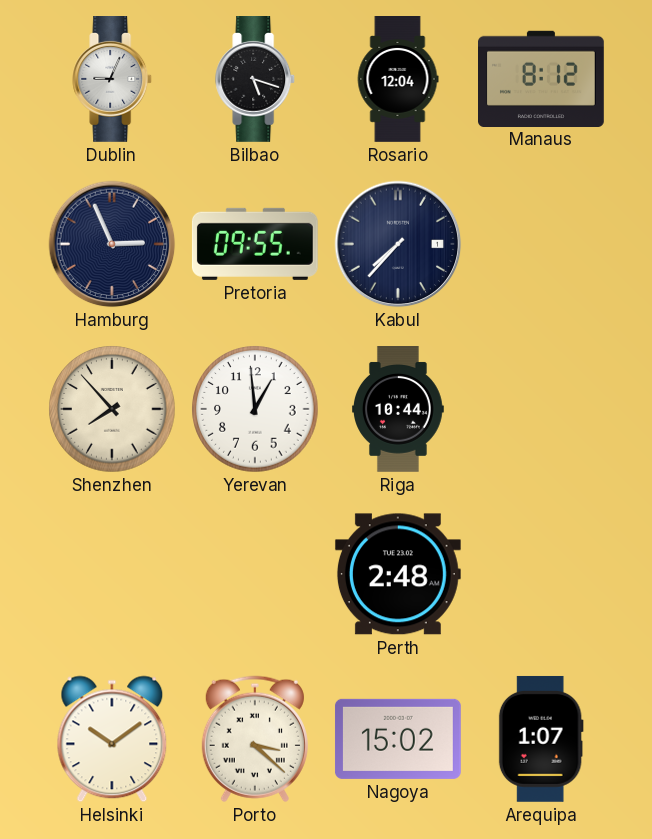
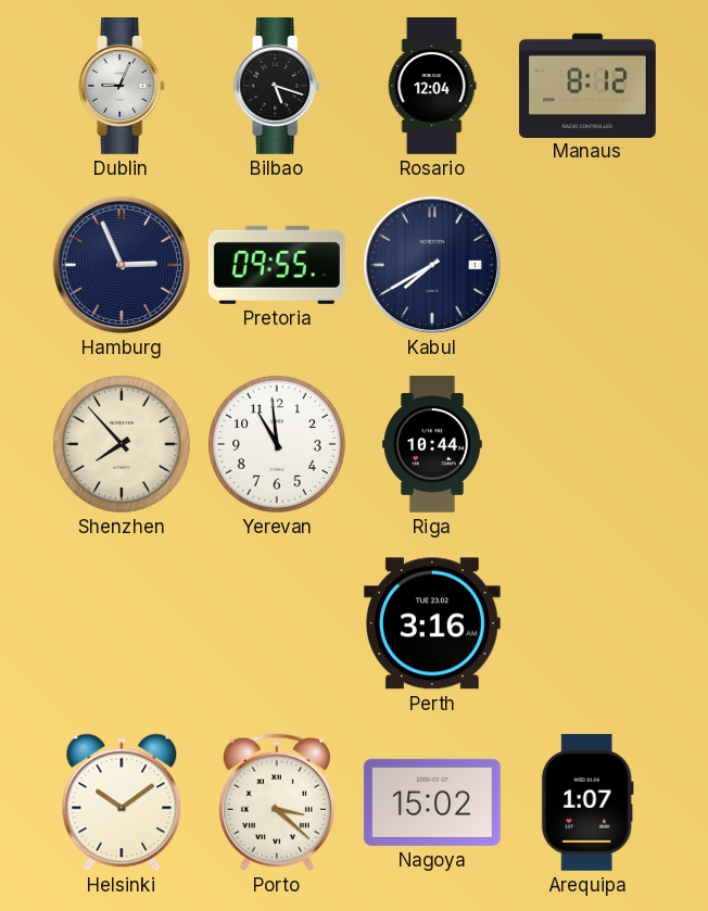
Kabul: 7:37 -> 7:40
Yerevan: 12:59 -> 10:59
Perth: 2:48 -> 3:16
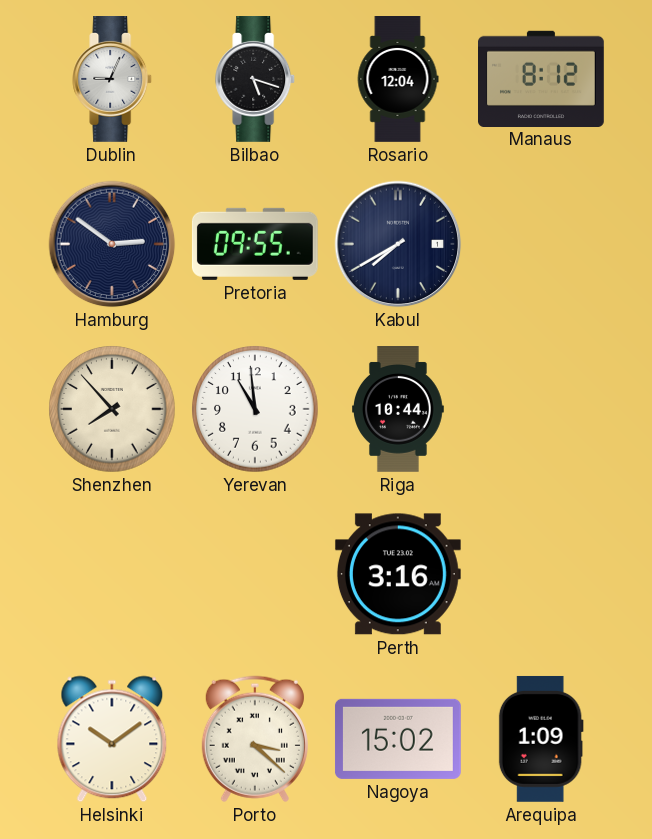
Hamburg: 2:56 -> 2:51
Arequipa: 1:07 -> 1:09
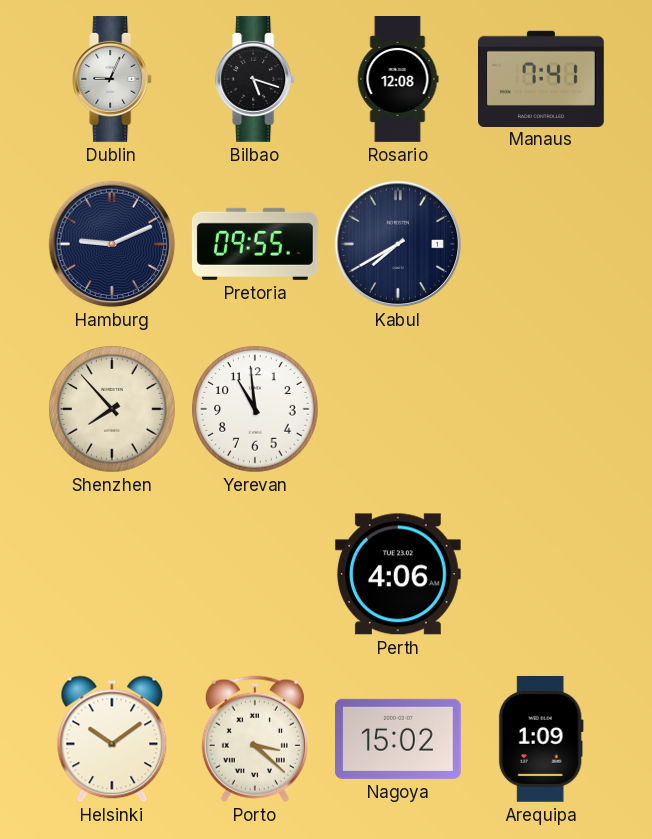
Rosario: 12:04 -> 12:08
Manaus: 8:12 -> 7:41
Hamburg: 2:51 -> 9:11
Riga: 10:44 -> none
Perth: 3:16 -> 4:06
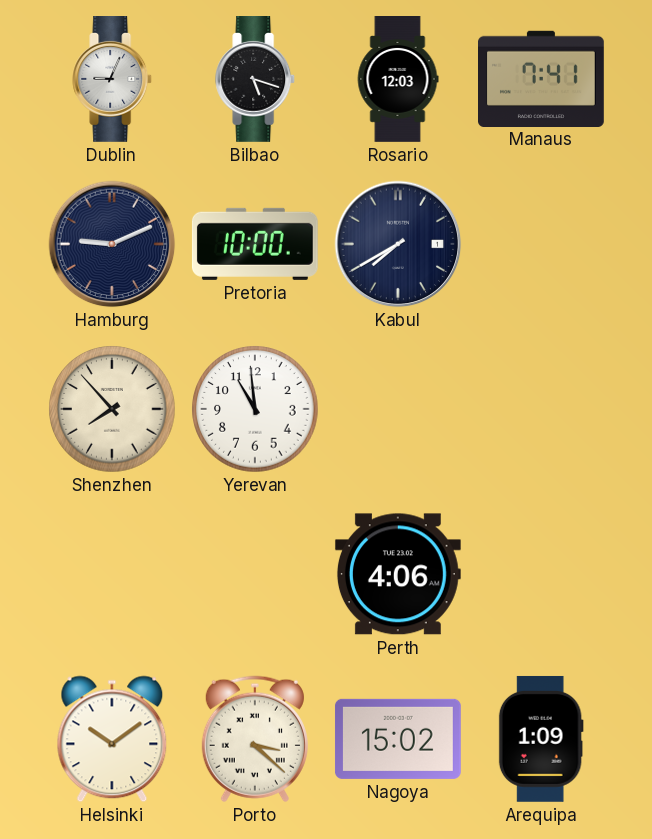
Rosario: 12:08 -> 12:03
Pretoria: 09:55 -> 10:00
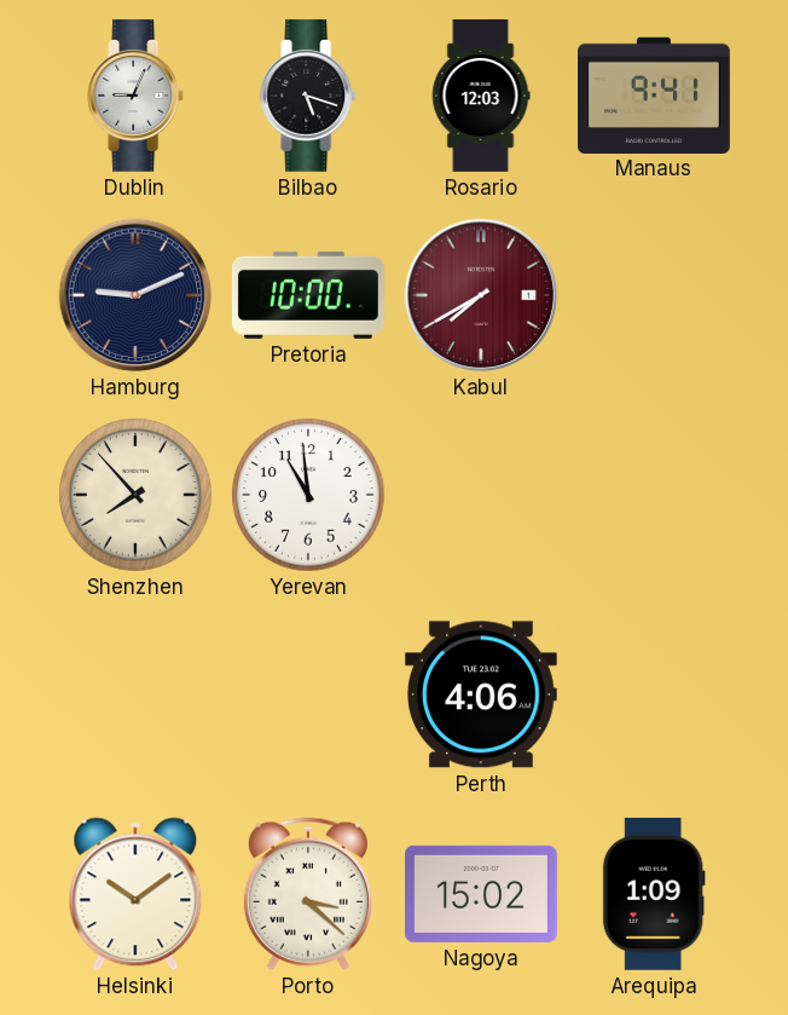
Manaus: 7:41 -> 9:41
Kabul dial: navy -> burgundy
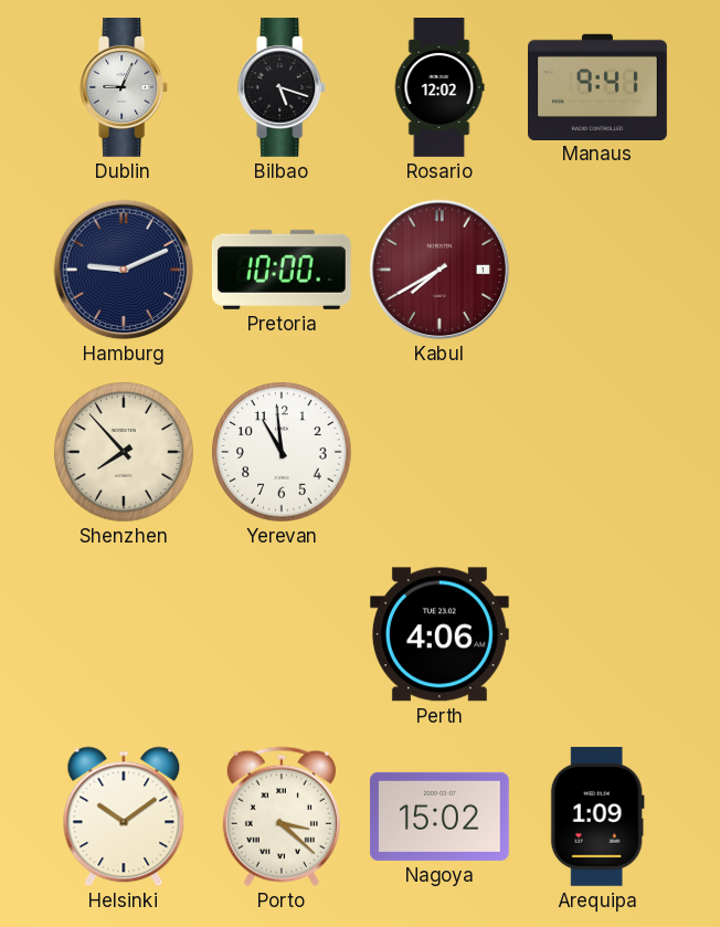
Rosario: 12:03 -> 12:02
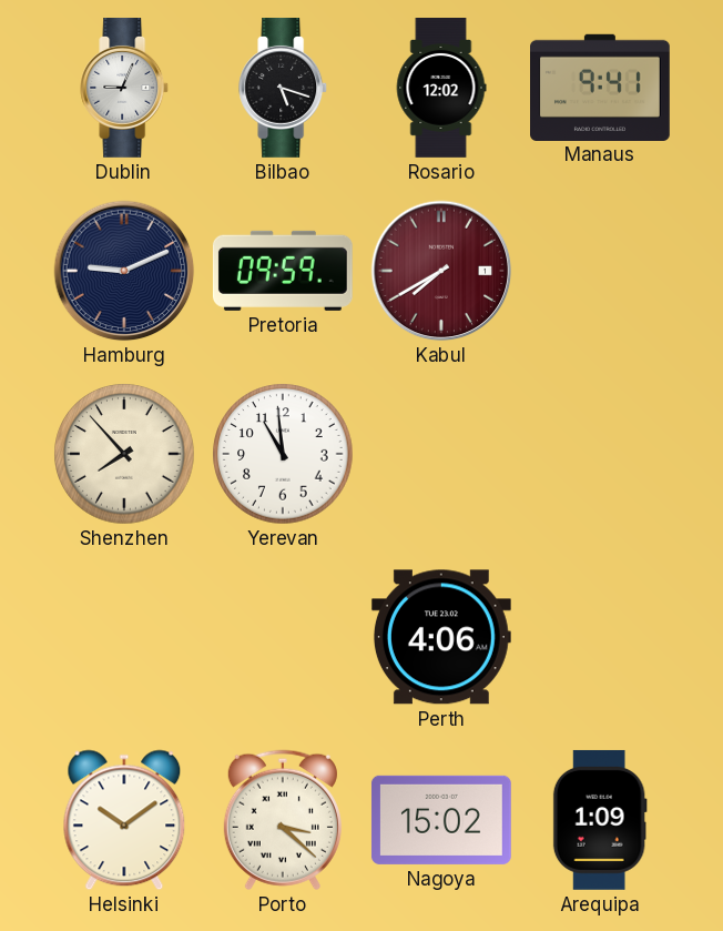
Pretoria: 10:00 -> 09:59
